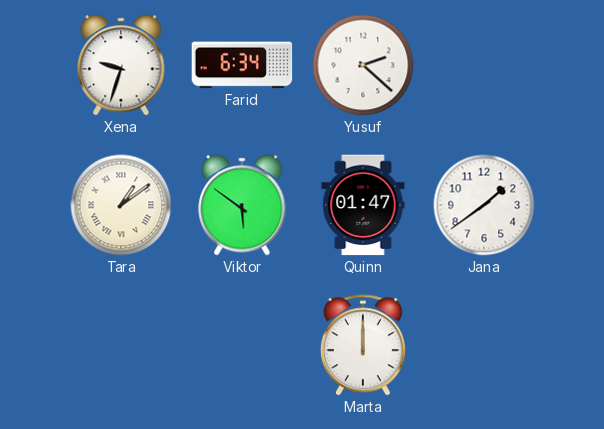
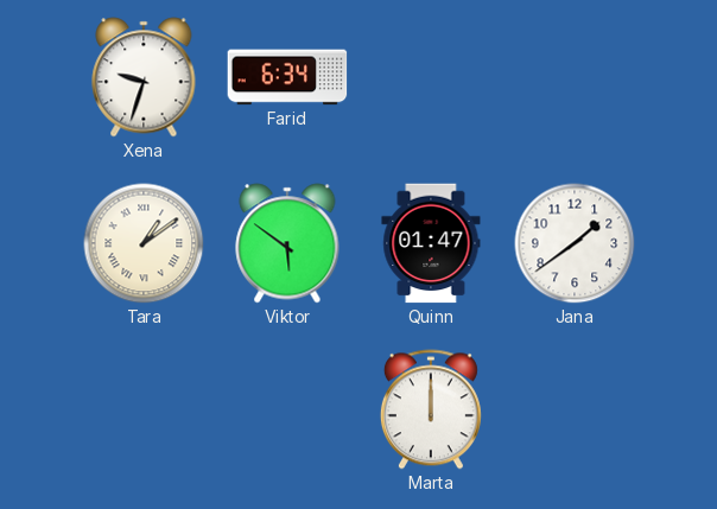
Yusuf: 2:22 -> none
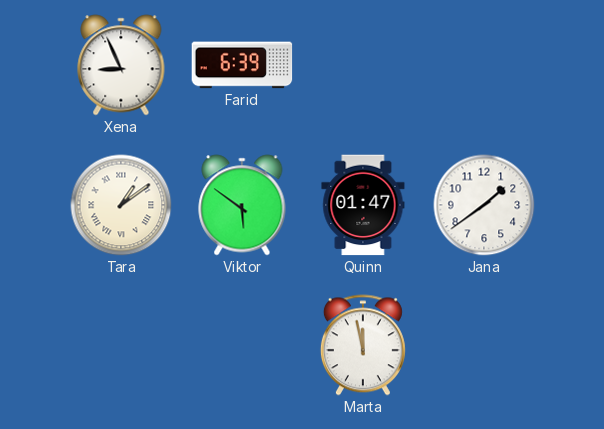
Xena: 9:33 -> 8:56
Farid: 6:34 -> 6:39
Marta: 12:00 -> 11:58
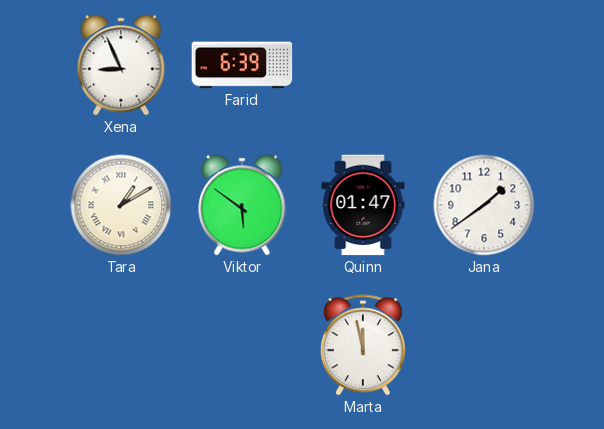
Tara: 1:09 -> 1:10
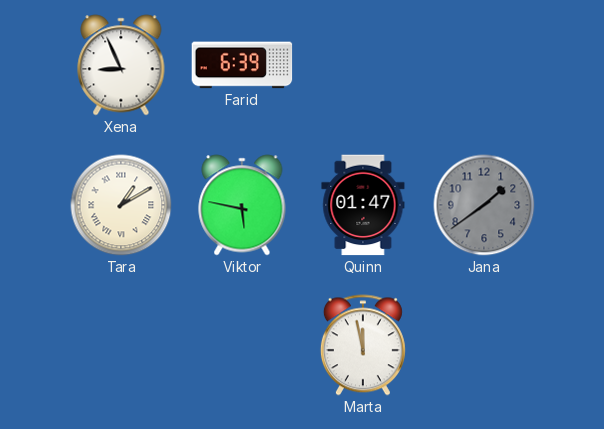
Viktor: 5:51 -> 5:47
Jana dial: white -> grey
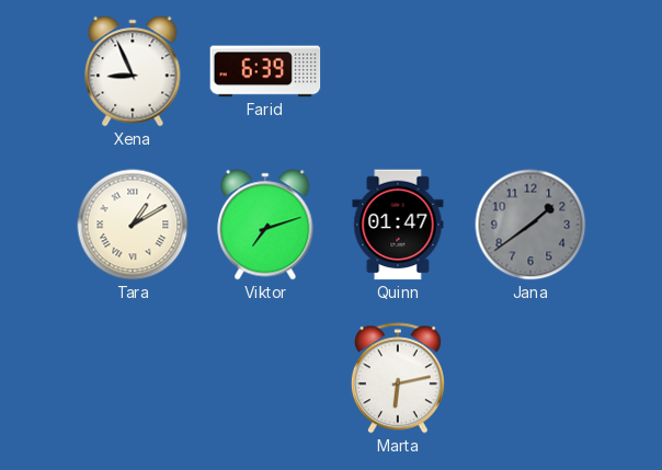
Viktor: 5:47 -> 7:12
Marta: 11:58 -> 6:13
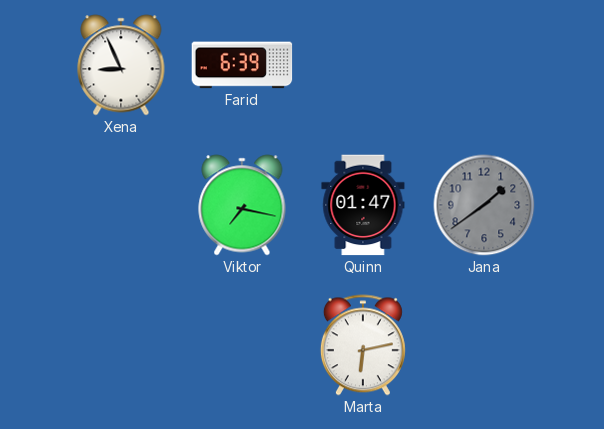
Tara: 1:10 -> none
Viktor: 7:12 -> 7:17
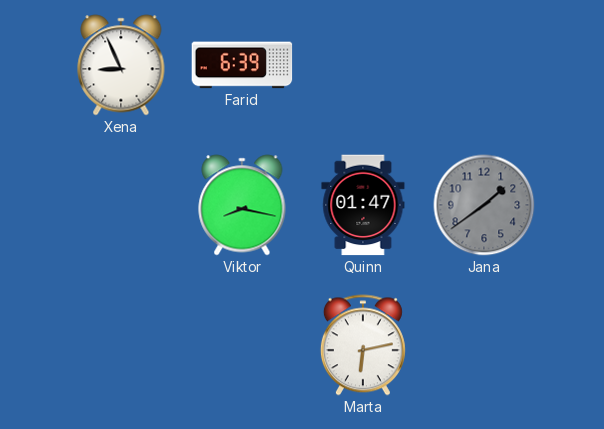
Viktor: 7:17 -> 8:17
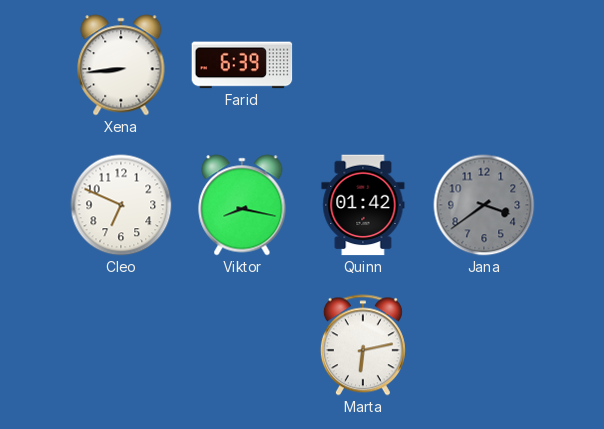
Xena: 8:56 -> 8:44
Cleo: none -> 6:49
Quinn: 01:47 -> 01:42
Jana: 1:39 -> 3:39
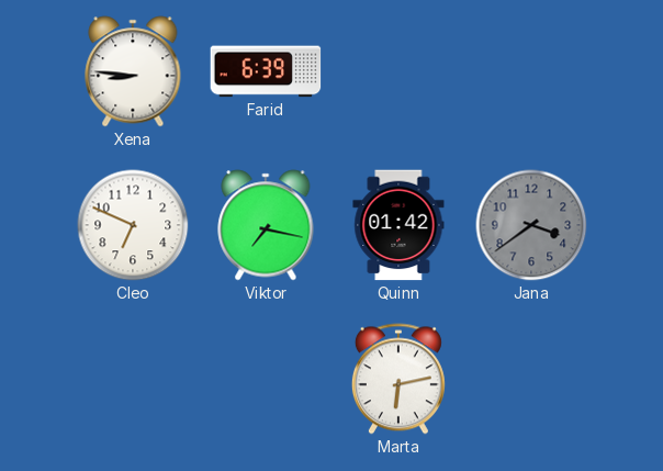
Xena: 8:44 -> 8:46
Viktor: 8:17 -> 7:17
